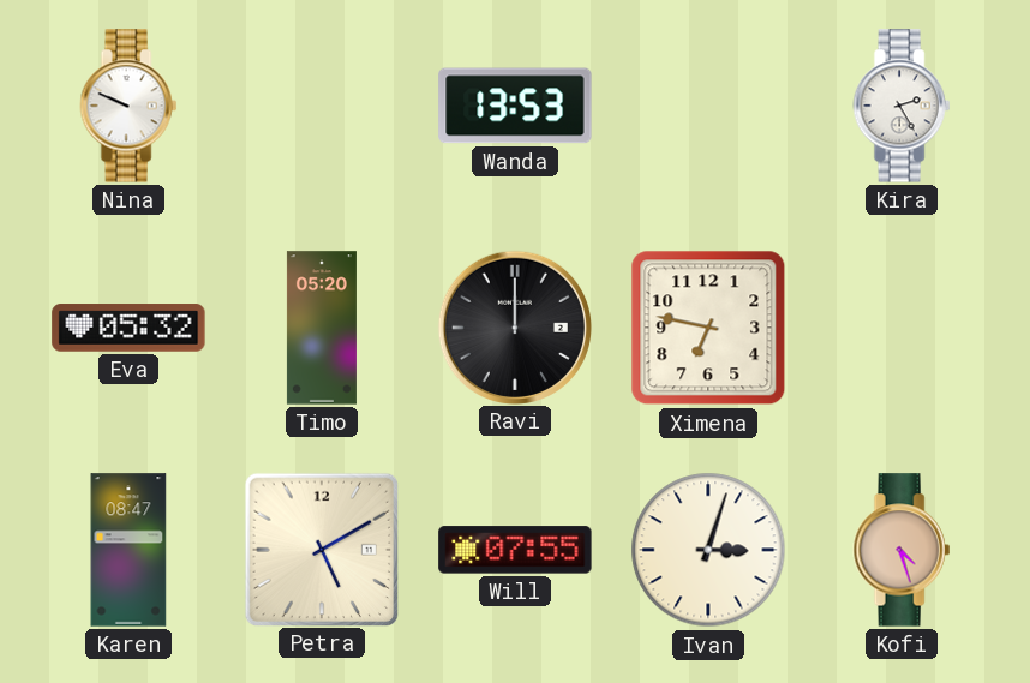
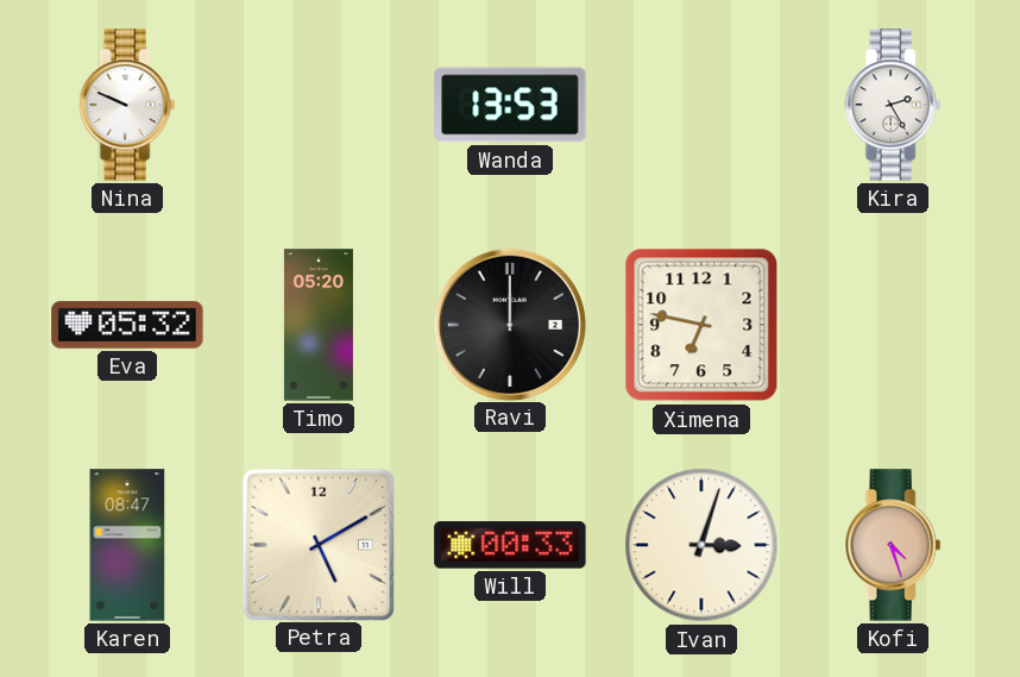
Will: 07:55 -> 00:33
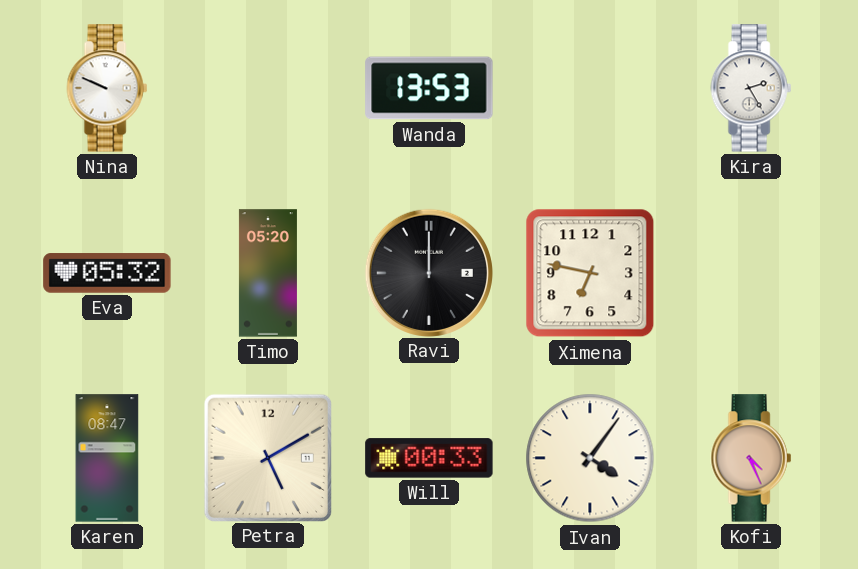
Ivan: 3:03 -> 4:06
Kofi: 4:27 -> 4:26
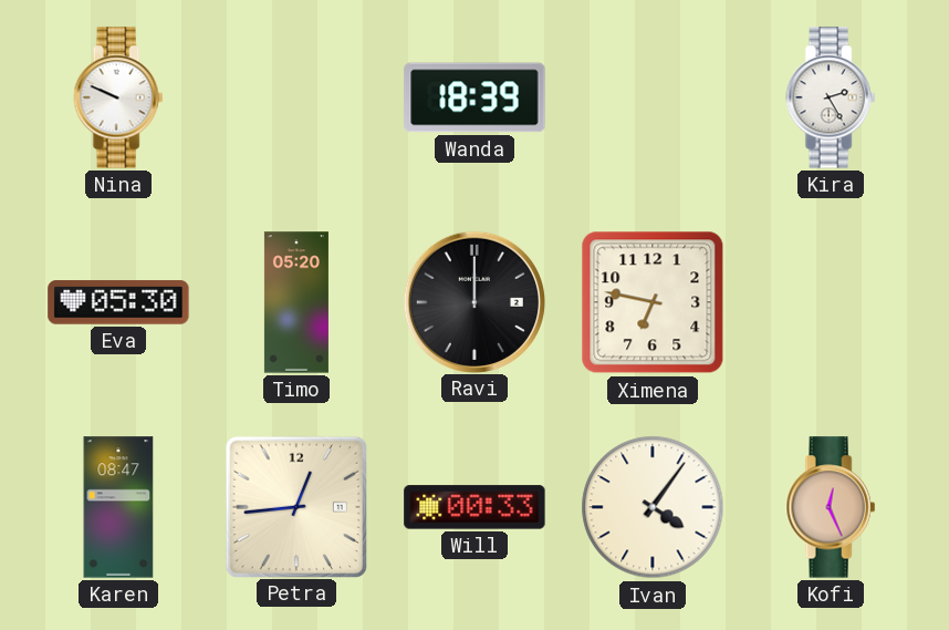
Wanda: 13:53 -> 18:39
Eva: 05:32 -> 05:30
Petra: 5:10 -> 12:44
Kofi: 4:26 -> 12:26
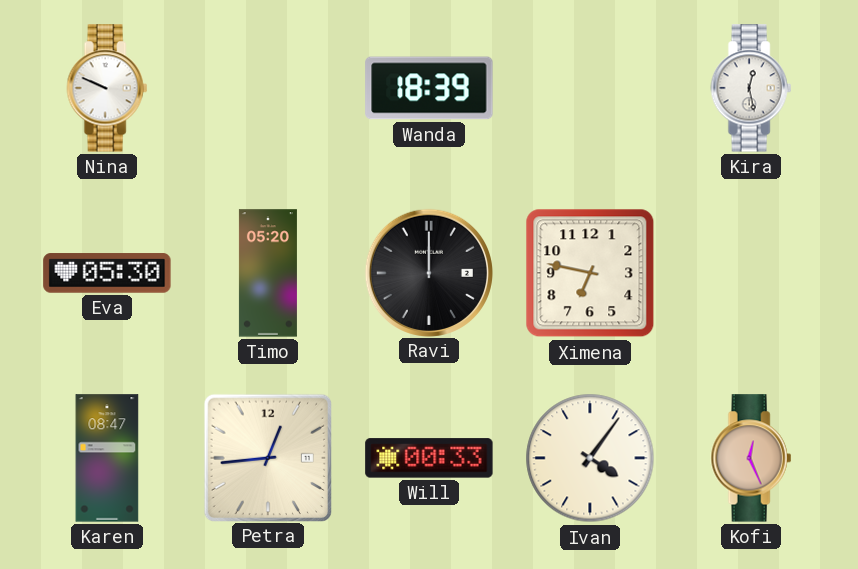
Kira: 2:25 -> 12:28
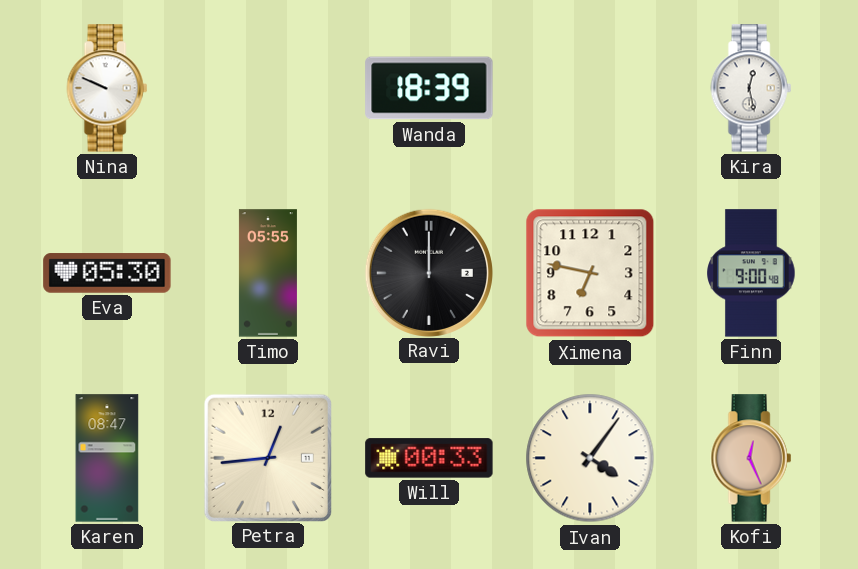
Timo: 05:20 -> 05:55
Finn: none -> 9:00
